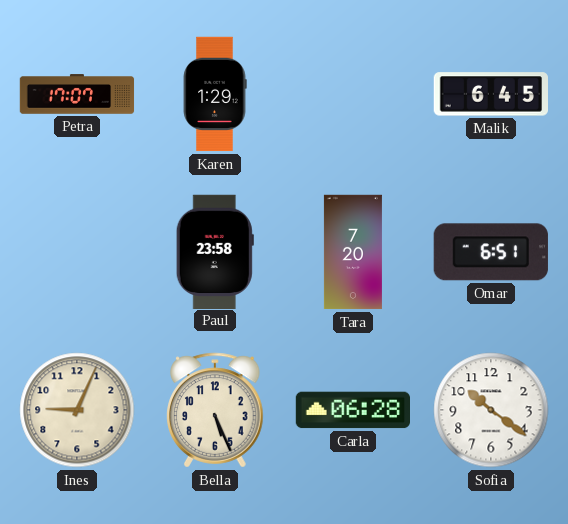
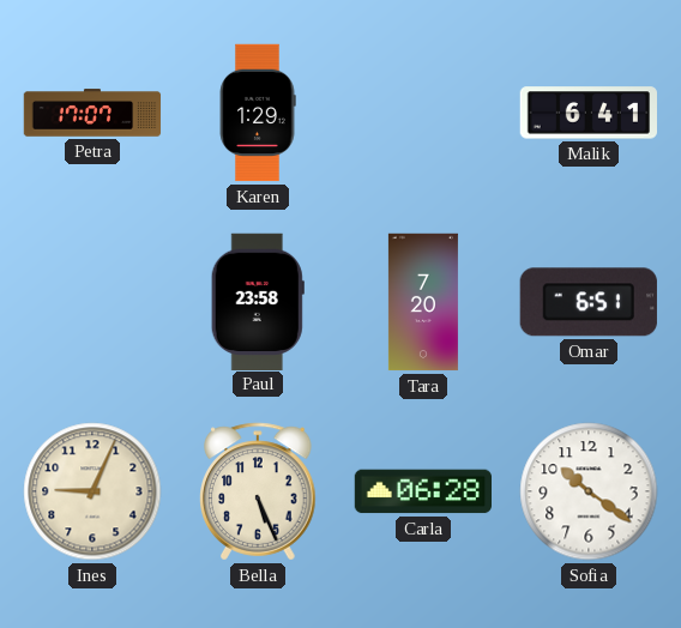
Malik: 6:45 -> 6:41
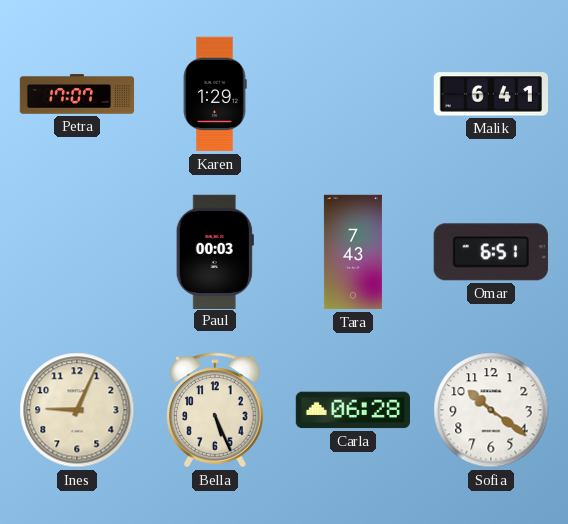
Paul: 23:58 -> 00:03
Tara: 7:20 -> 7:43
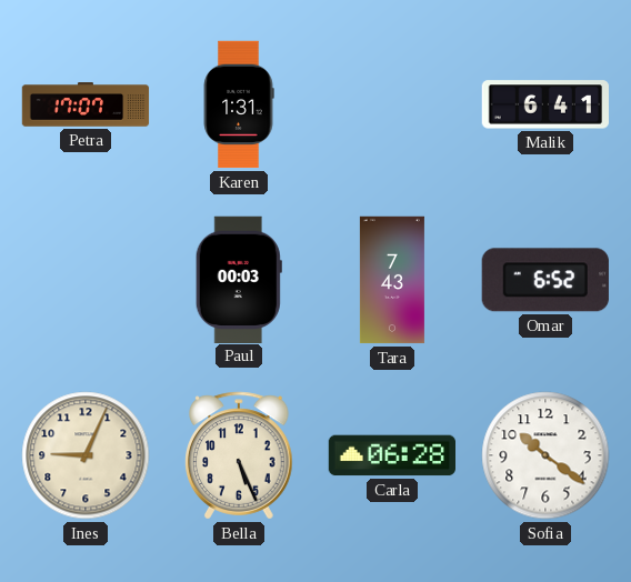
Karen: 1:29 -> 1:31
Omar: 6:51 -> 6:52
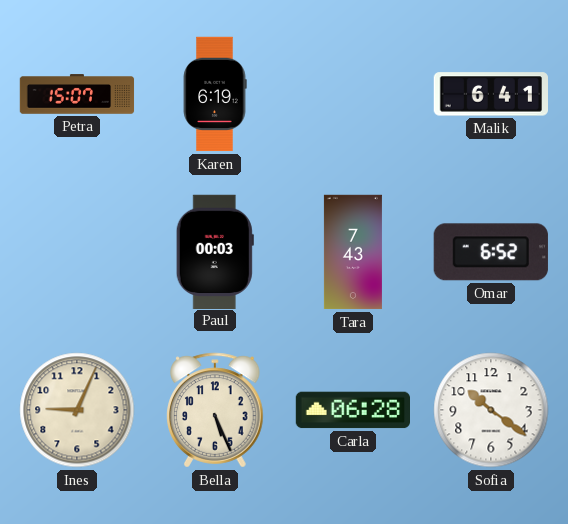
Petra: 17:07 -> 15:07
Karen: 1:31 -> 6:19
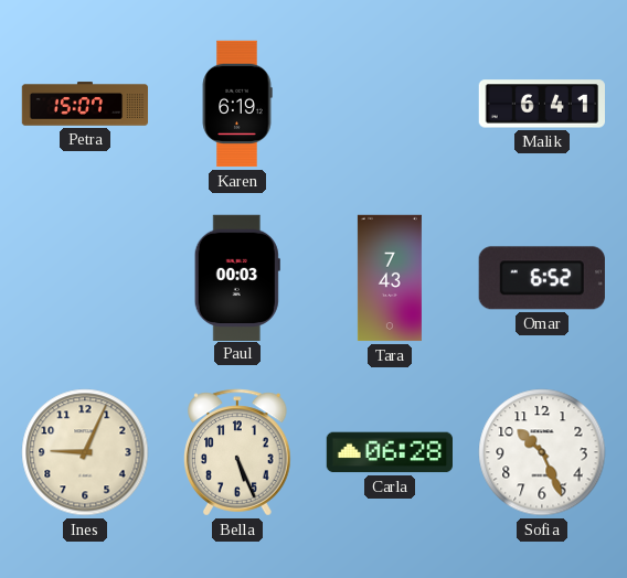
Sofia: 10:21 -> 10:26
